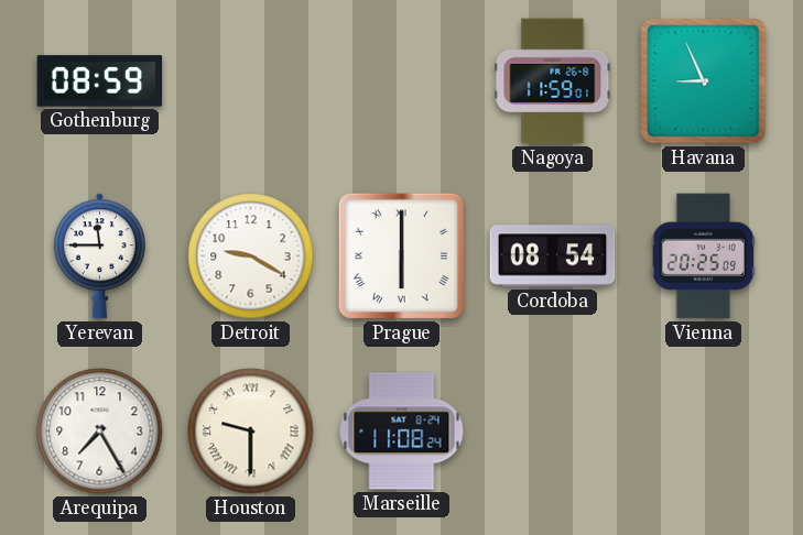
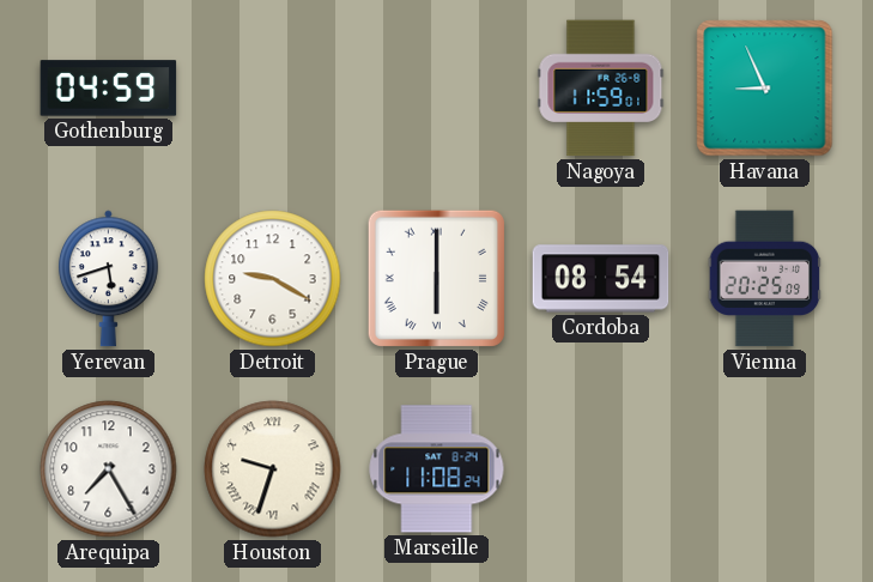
Gothenburg: 08:59 -> 04:59
Yerevan: 11:45 -> 5:42
Houston: 9:30 -> 9:33
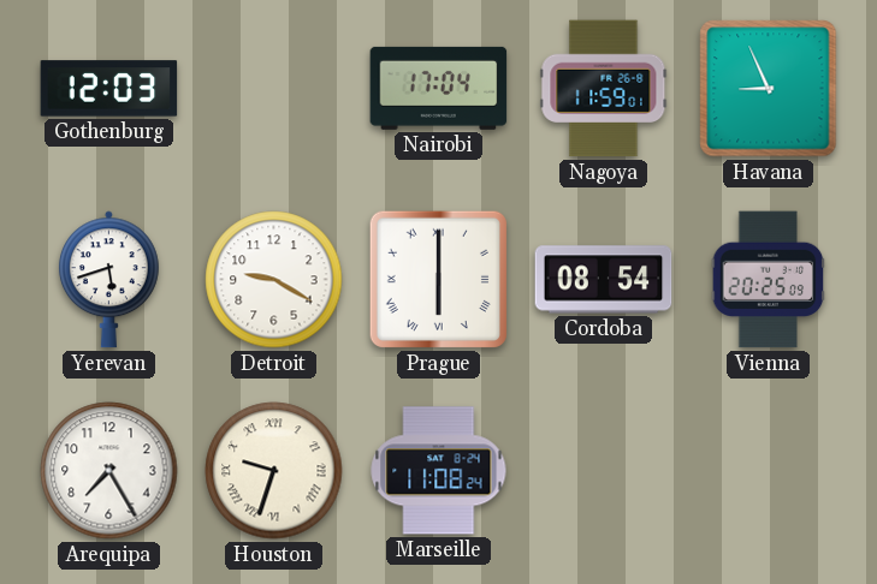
Gothenburg: 04:59 -> 12:03
Nairobi: none -> 17:04
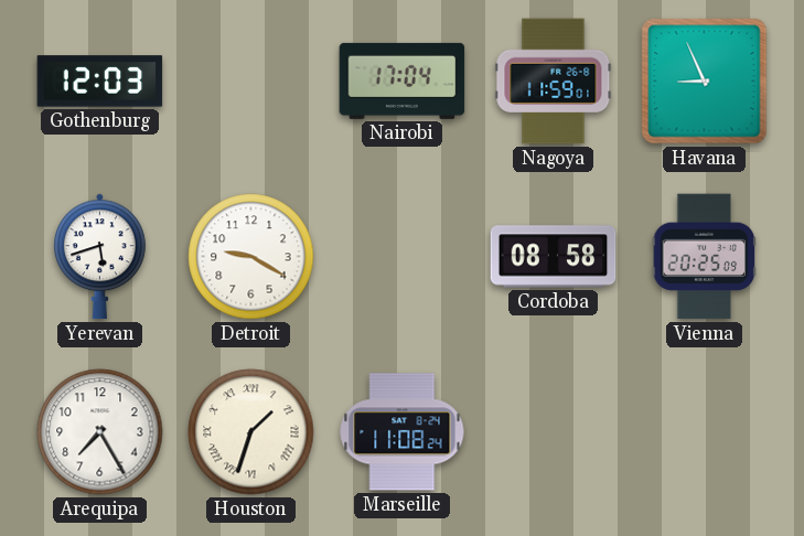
Prague: 6:00 -> none
Cordoba: 08:54 -> 08:58
Houston: 9:33 -> 1:33
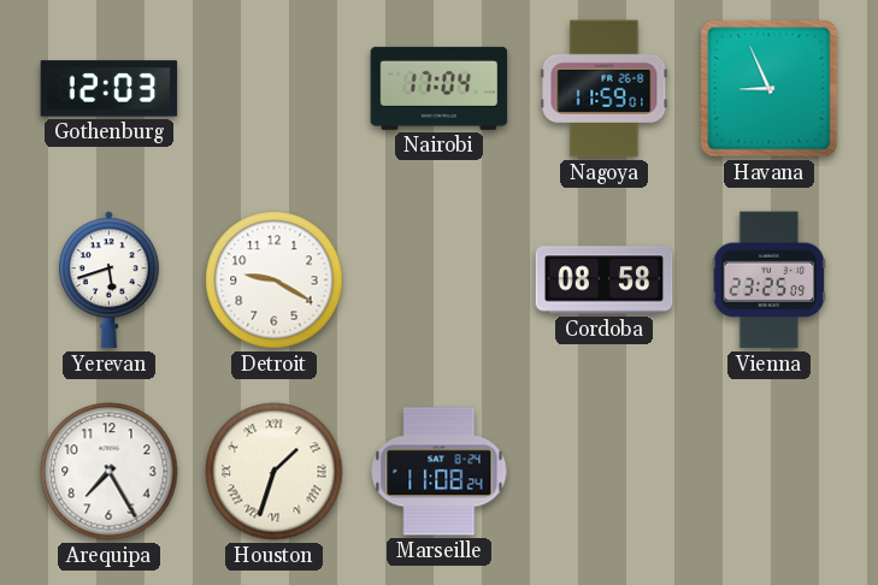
Vienna: 20:25 -> 23:25
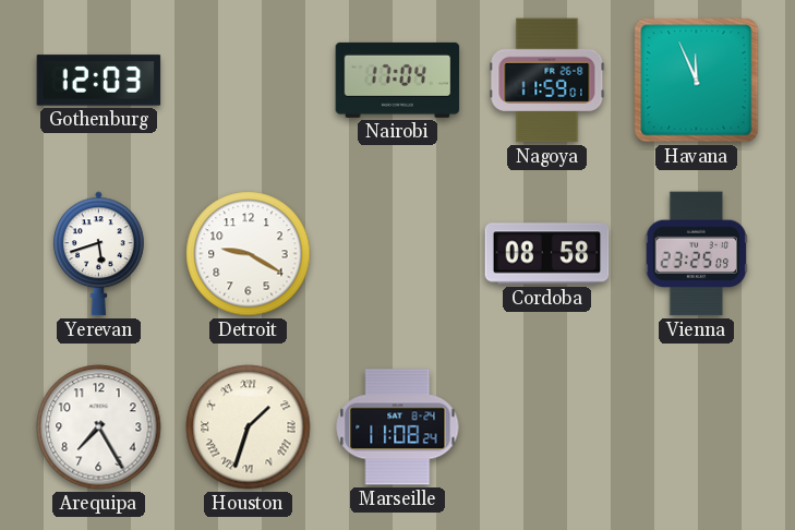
Havana: 8:56 -> 11:56
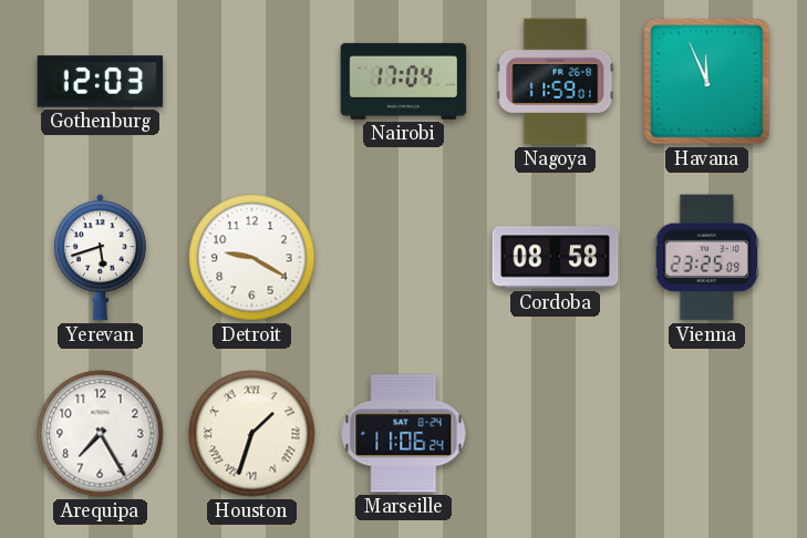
Marseille: 11:08 -> 11:06
